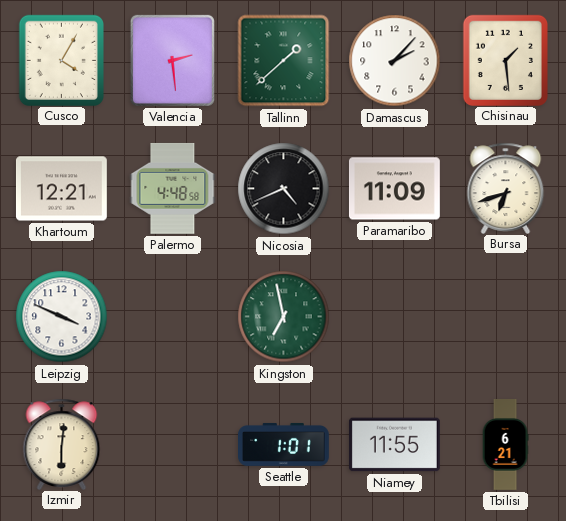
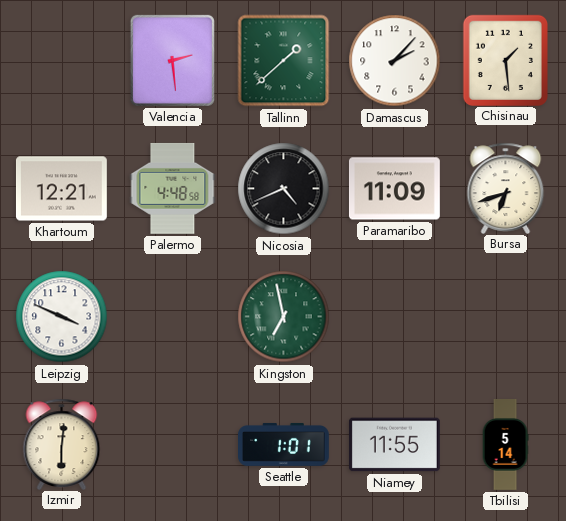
Cusco: 4:05 -> none
Tbilisi: 6:21 -> 5:14
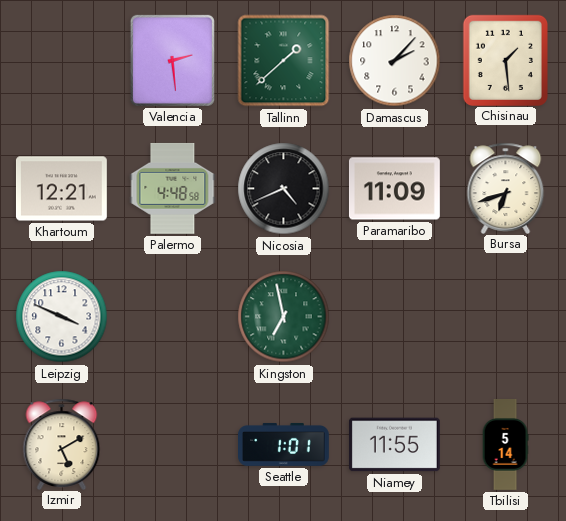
Izmir: 6:01 -> 5:10
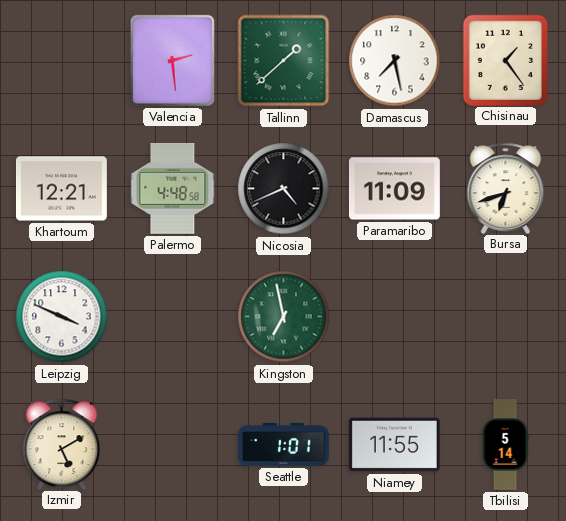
Damascus: 2:07 -> 7:28
Chisinau: 1:29 -> 1:24
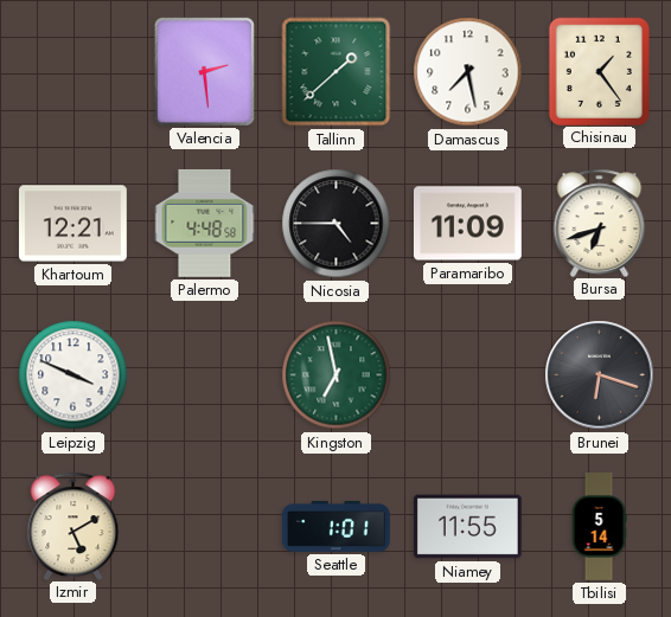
Nicosia: 4:41 -> 4:45
Brunei: none -> 6:18
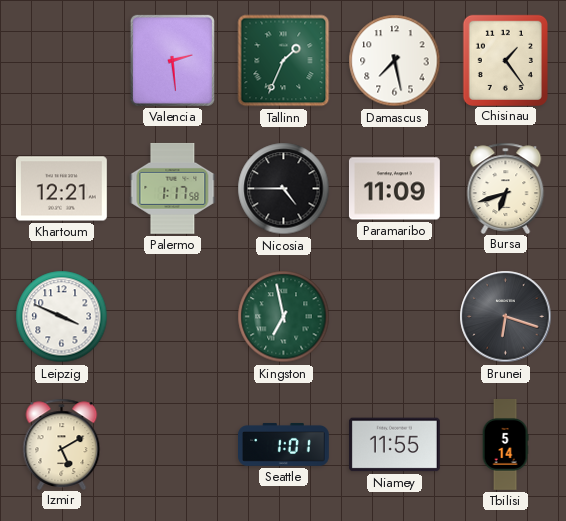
Tallinn: 1:38 -> 1:34
Palermo: 4:48 -> 1:17
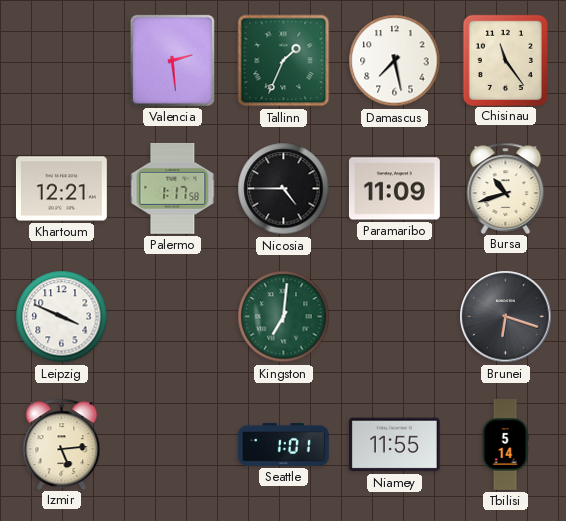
Chisinau: 1:24 -> 11:24
Bursa: 6:42 -> 10:42
Kingston: 6:58 -> 7:01
Izmir: 5:10 -> 5:14
